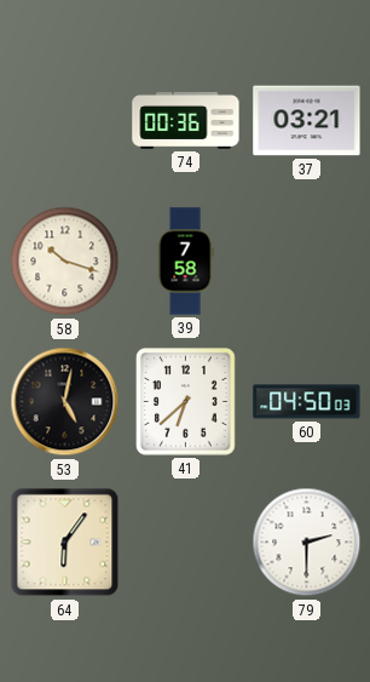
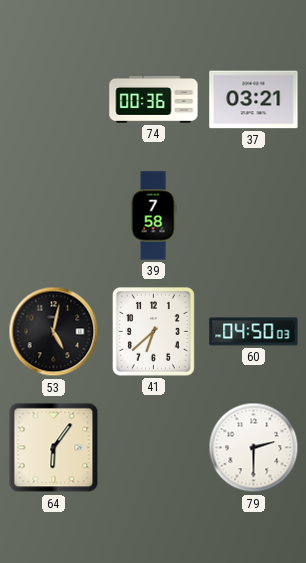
58: 10:18 -> none
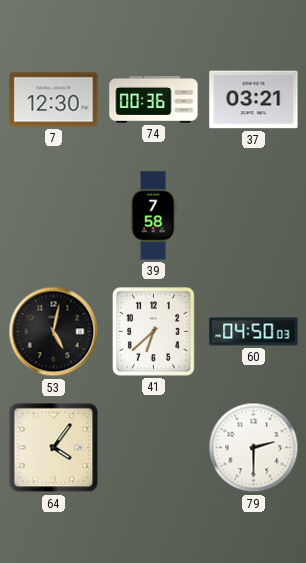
7: none -> 12:30
64: 6:06 -> 4:06
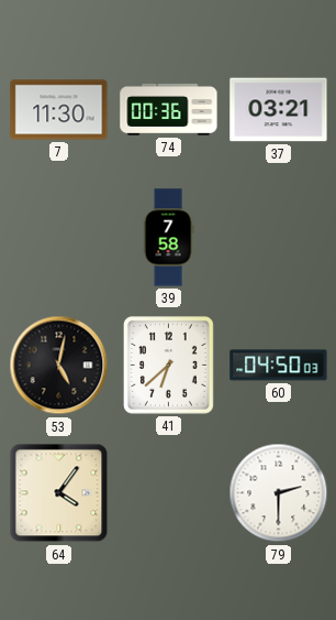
7: 12:30 -> 11:30
